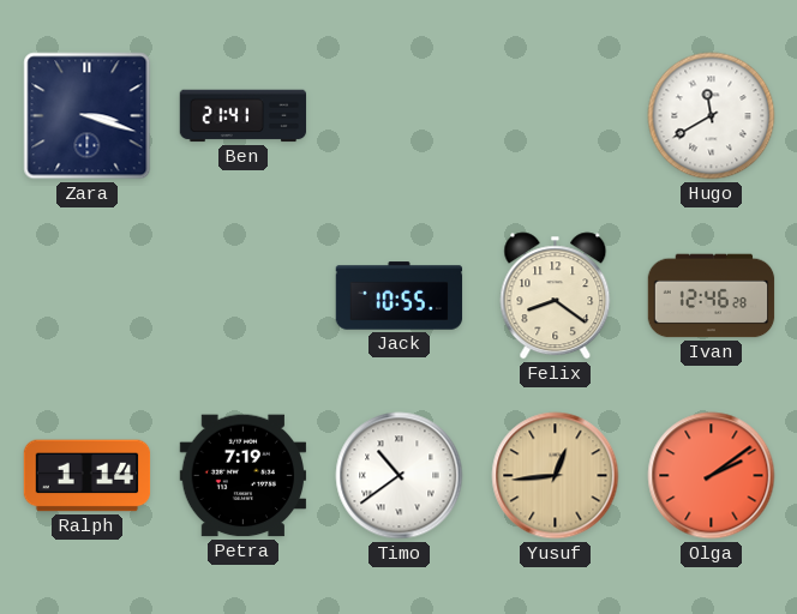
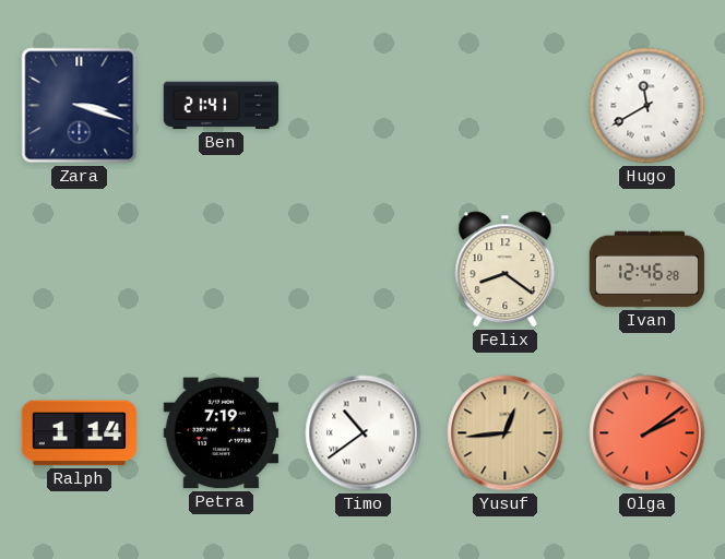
Jack: 10:55 -> none
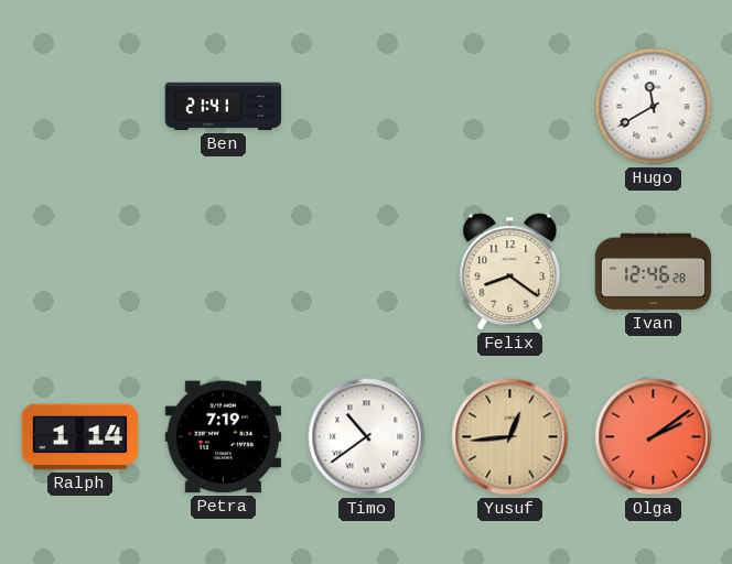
Zara: 3:18 -> none
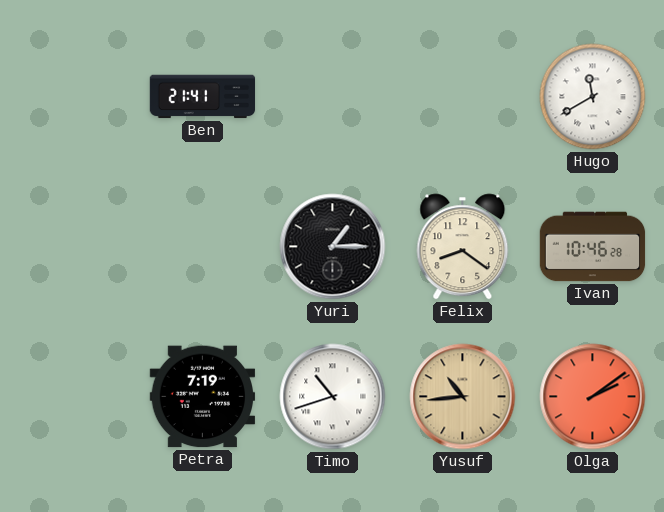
Yuri: none -> 1:15
Ivan: 12:46 -> 10:46
Ralph: 1:14 -> none
Timo: 10:39 -> 10:42
Yusuf: 12:44 -> 10:44
